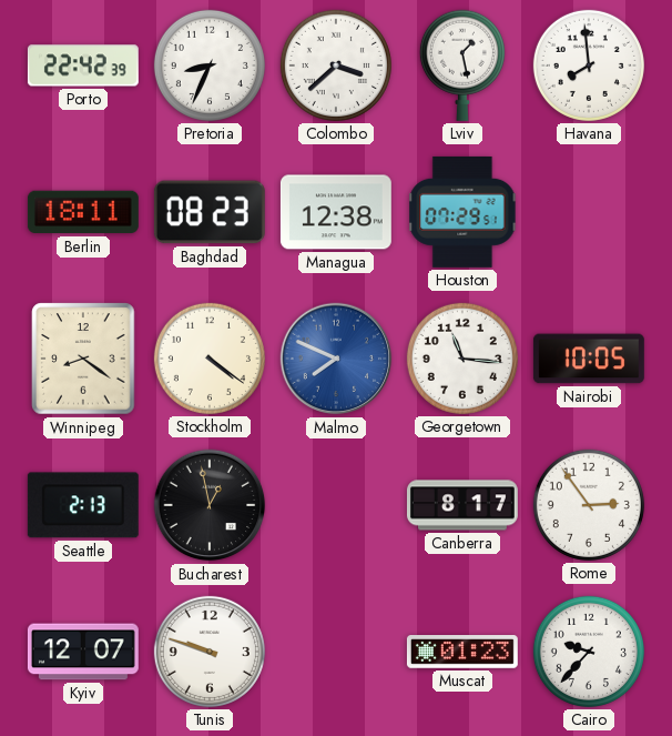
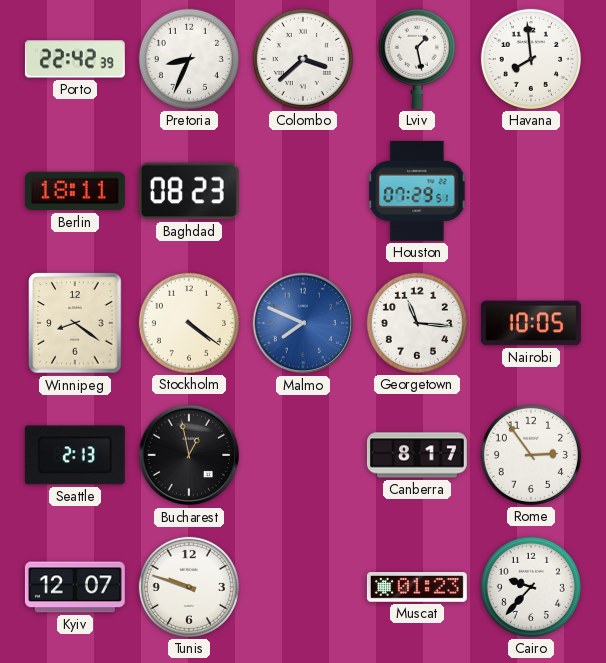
Managua: 12:38 -> none
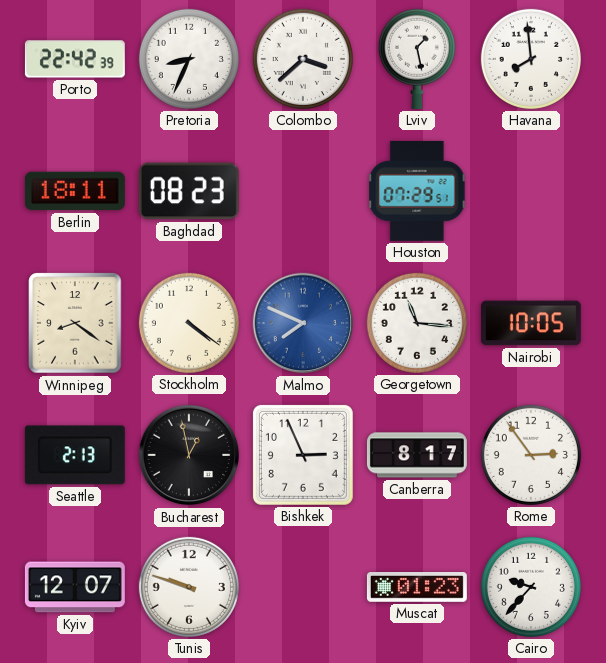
Bishkek: none -> 2:56
